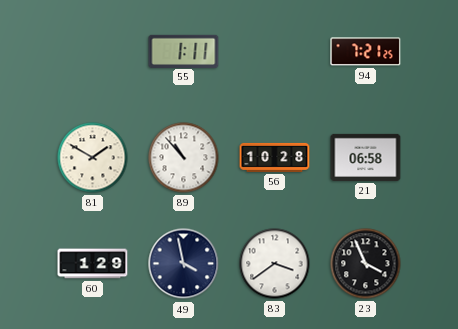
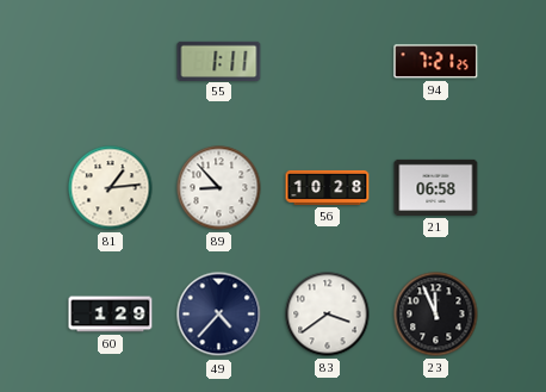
81: 1:50 -> 1:14
89: 10:53 -> 8:53
49: 3:58 -> 4:37
23: 3:56 -> 11:56
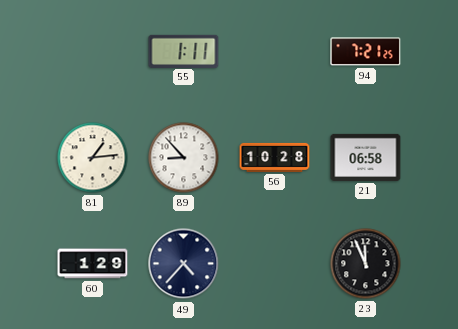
83: 3:39 -> none
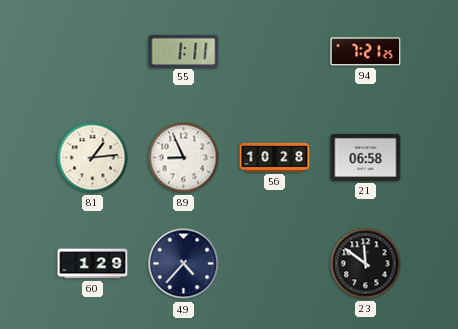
89: 8:53 -> 8:56
23: 11:56 -> 11:51
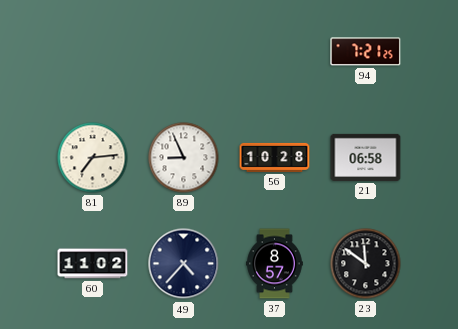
55: 1:11 -> none
81: 1:14 -> 7:14
60: 1:29 -> 11:02
37: none -> 8:57
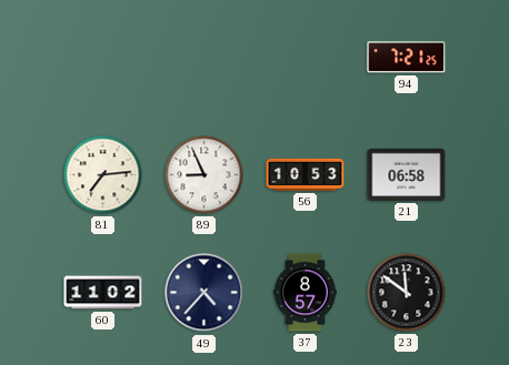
56: 10:28 -> 10:53
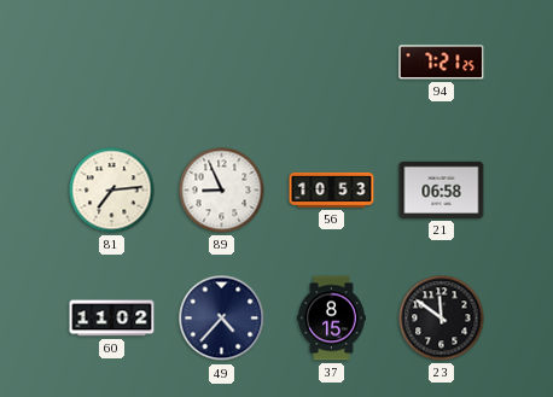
37: 8:57 -> 8:15
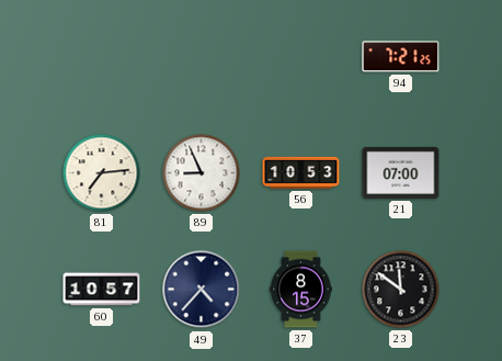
21: 06:58 -> 07:00
60: 11:02 -> 10:57
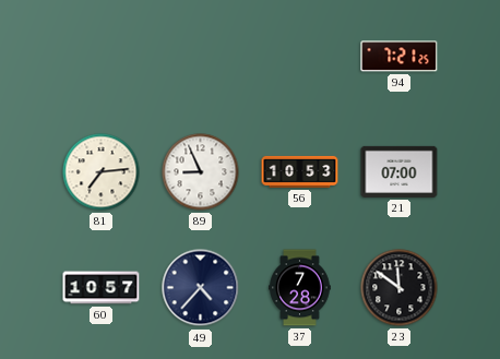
37: 8:15 -> 7:28
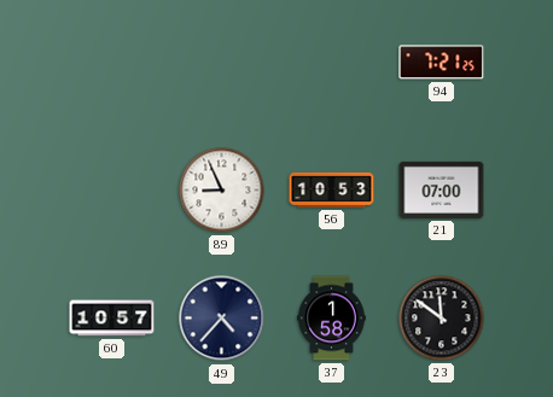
81: 7:14 -> none
37: 7:28 -> 1:58
